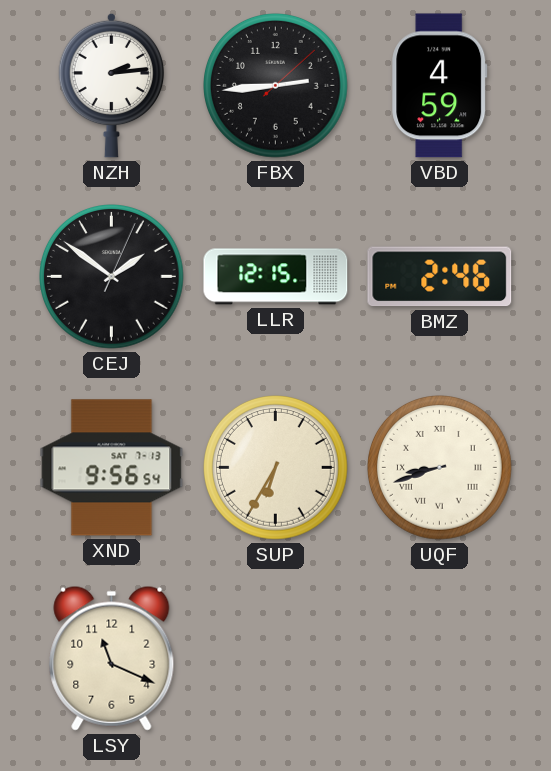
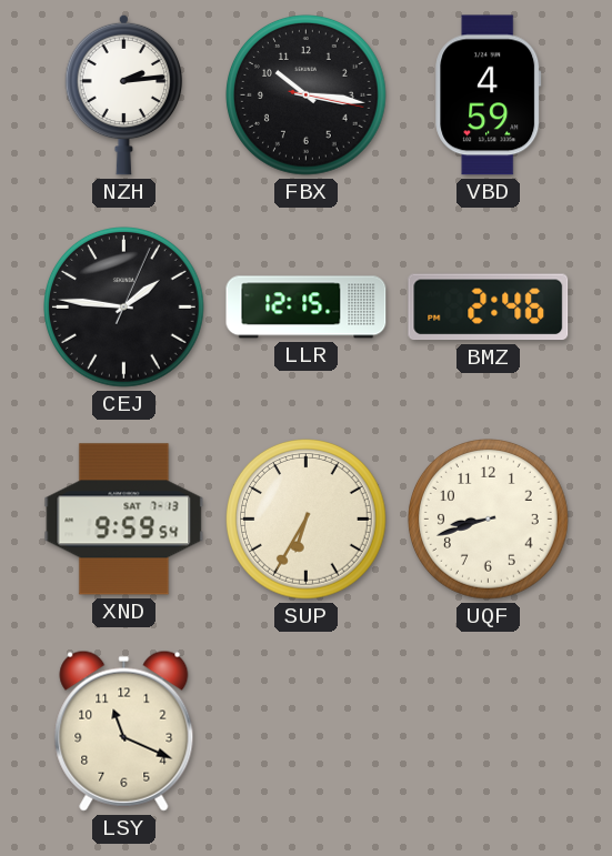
FBX: 2:44 -> 10:16
CEJ: 1:51 -> 1:46
XND: 9:56 -> 9:59
UQF numerals: Roman -> Arabic
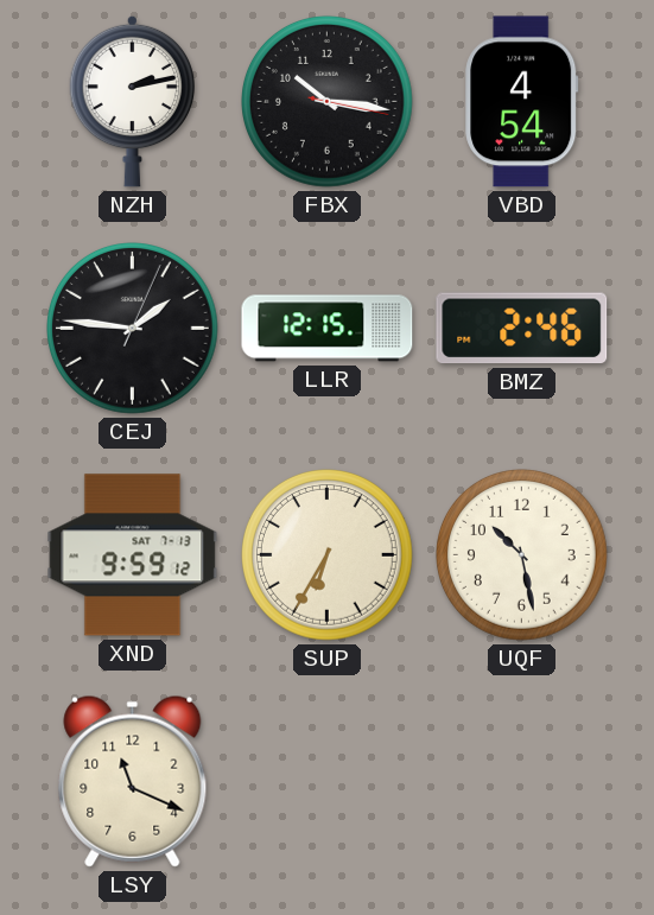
NZH: 2:14 -> 2:13
VBD: 4:59 -> 4:54
XND: 9:59:54 -> 9:59:12
UQF: 8:42 -> 10:28
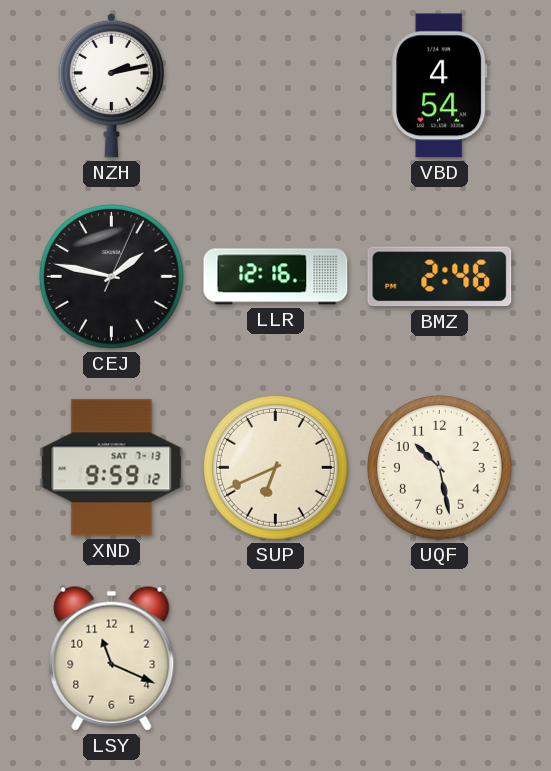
FBX: 10:16 -> none
CEJ: 1:46 -> 1:47
LLR: 12:15 -> 12:16
SUP: 6:35 -> 6:41
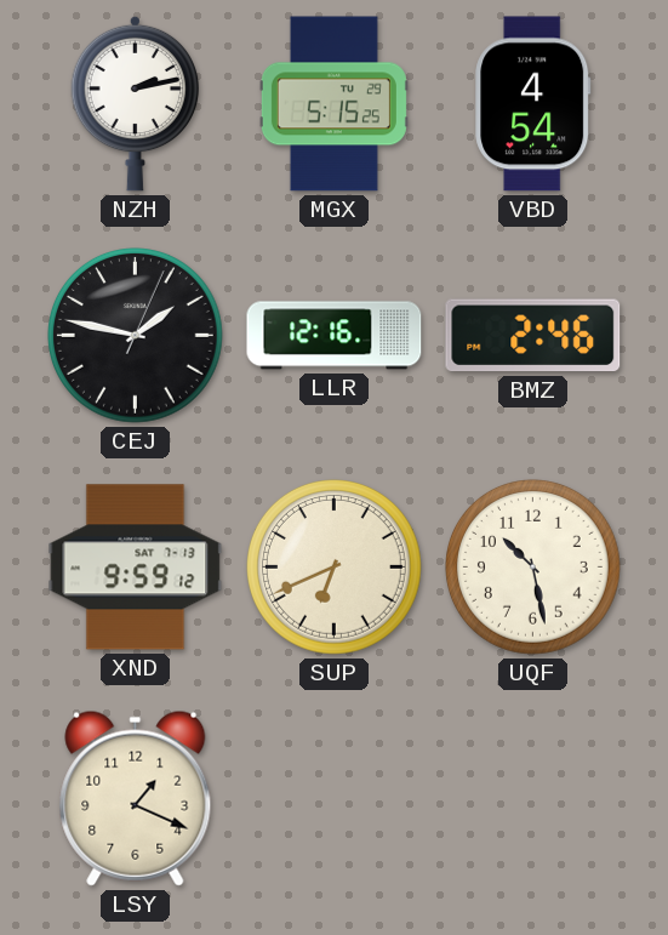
MGX: none -> 5:15
LSY: 11:19 -> 1:19
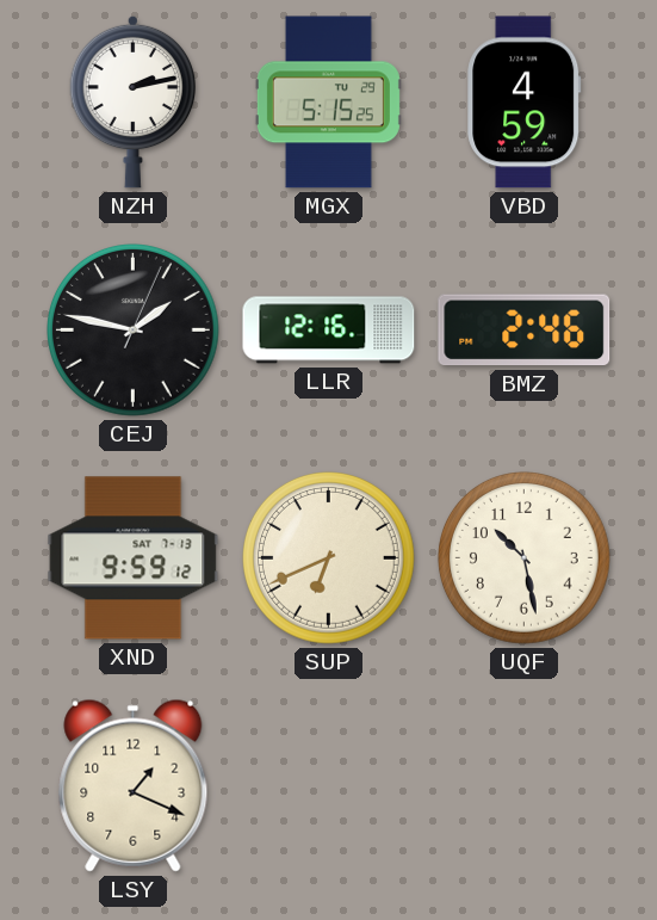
VBD: 4:54 -> 4:59
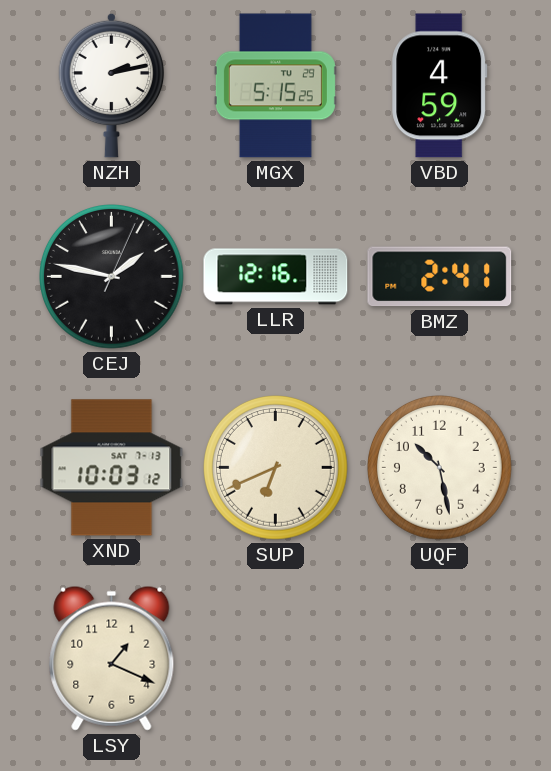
BMZ: 2:46 -> 2:41
XND: 9:59 -> 10:03
